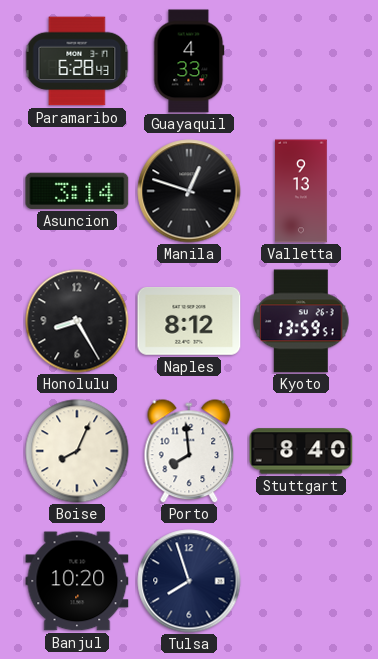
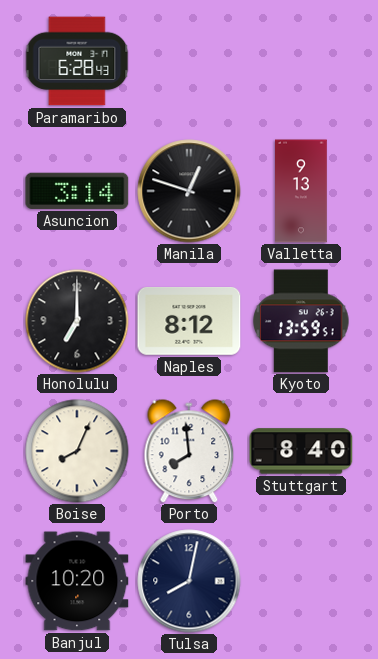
Guayaquil: 4:33 -> none
Honolulu: 8:25 -> 7:00
Tulsa: 7:57 -> 8:02
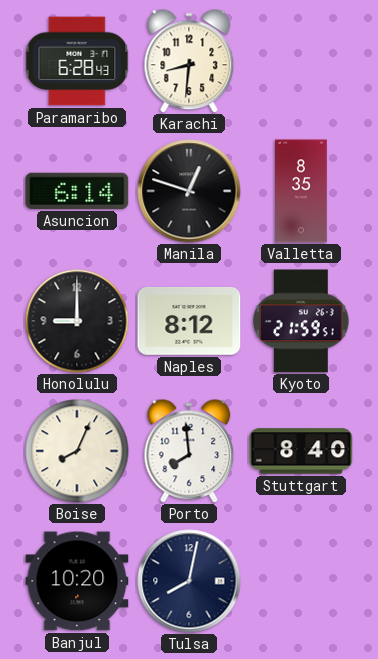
Karachi: none -> 8:31
Asuncion: 3:14 -> 6:14
Valletta: 9:13 -> 8:35
Honolulu: 7:00 -> 9:00
Kyoto: 13:59 -> 21:59
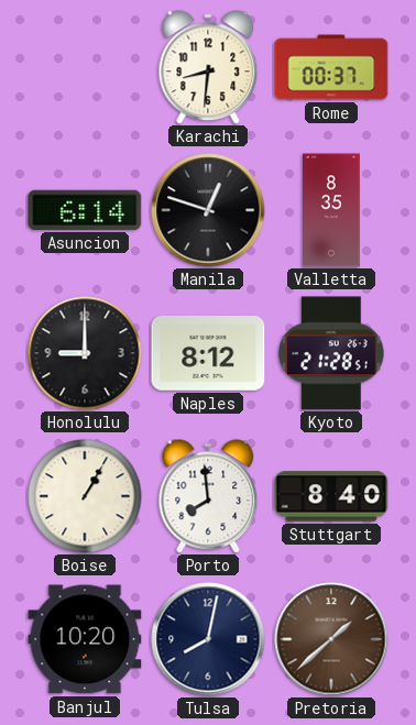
Paramaribo: 6:28 -> none
Rome: none -> 00:37
Kyoto: 21:59 -> 21:28
Boise: 8:04 -> 1:05
Pretoria: none -> 1:38
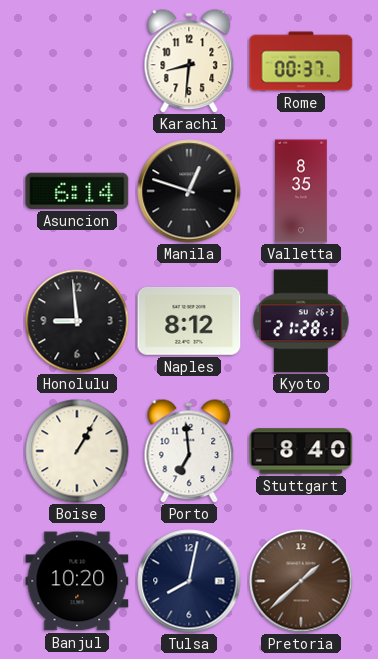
Honolulu: 9:00 -> 8:59
Porto: 7:59 -> 6:59
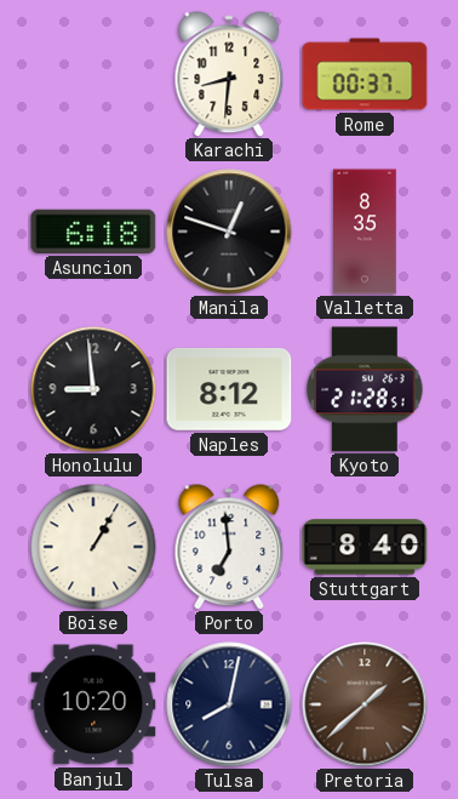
Asuncion: 6:14 -> 6:18
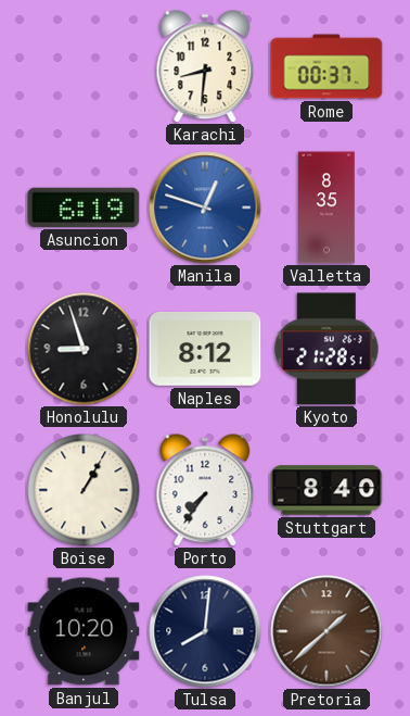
Asuncion: 6:18 -> 6:19
Manila dial: black -> blue
Honolulu: 8:59 -> 8:57
Porto: 6:59 -> 7:36
Tulsa: 8:02 -> 8:01
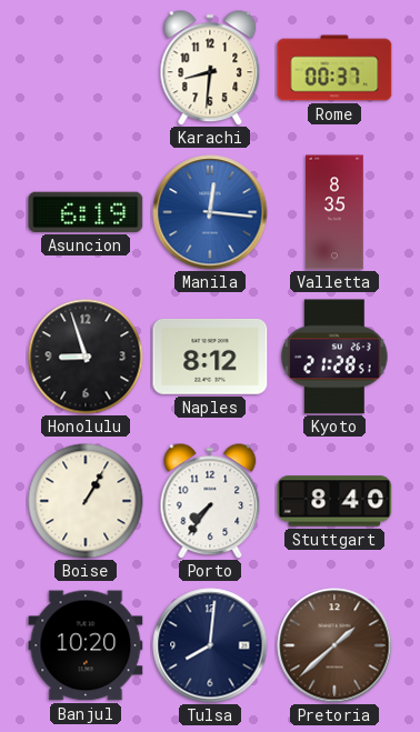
Manila: 12:48 -> 12:16
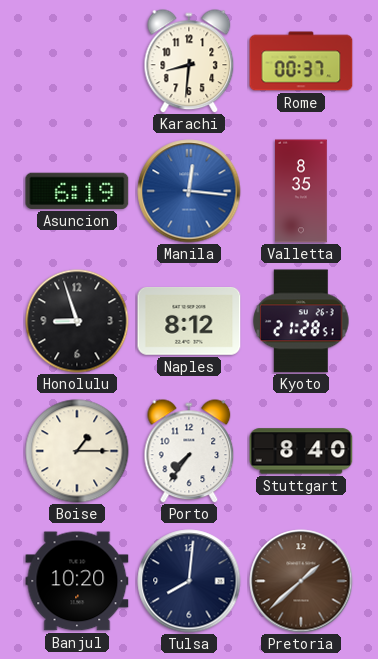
Boise: 1:05 -> 1:15
